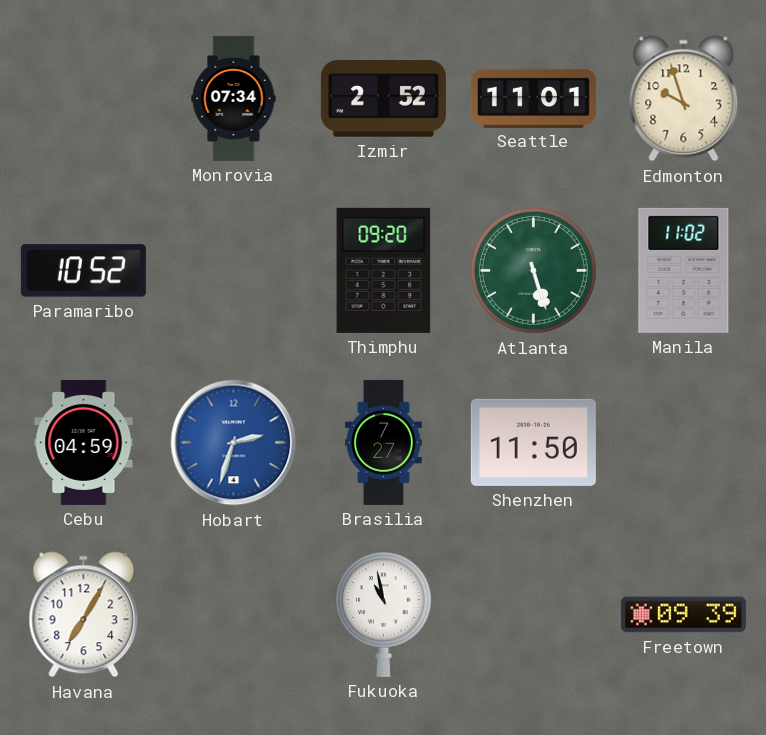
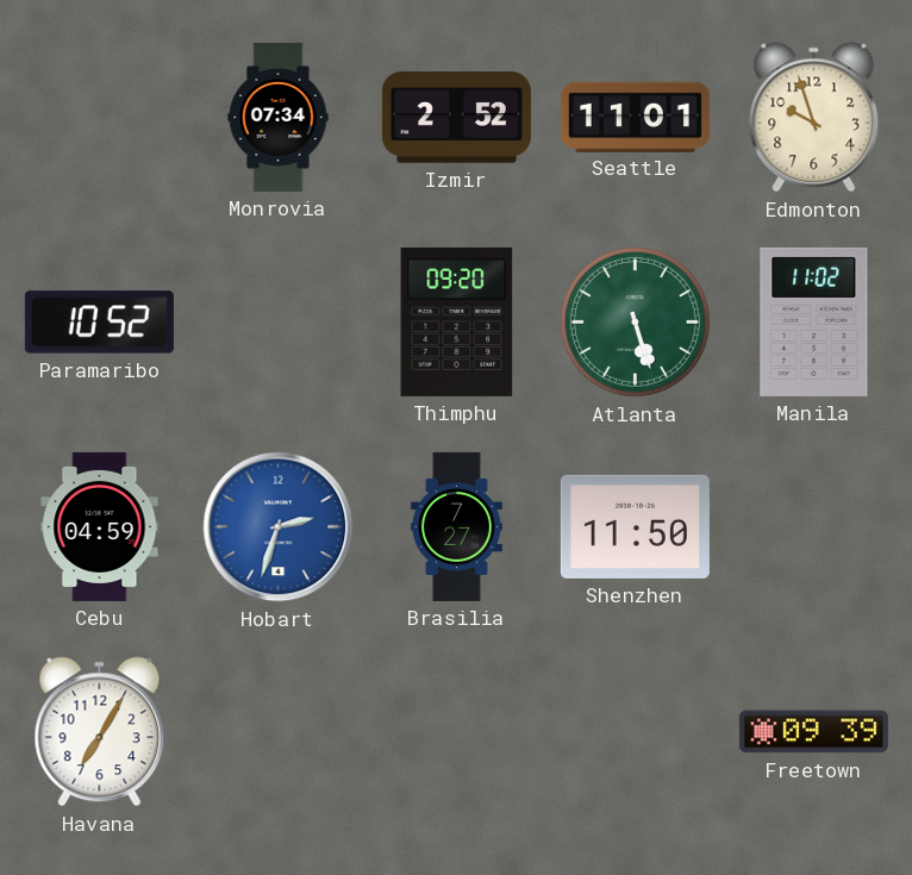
Fukuoka: 10:58 -> none
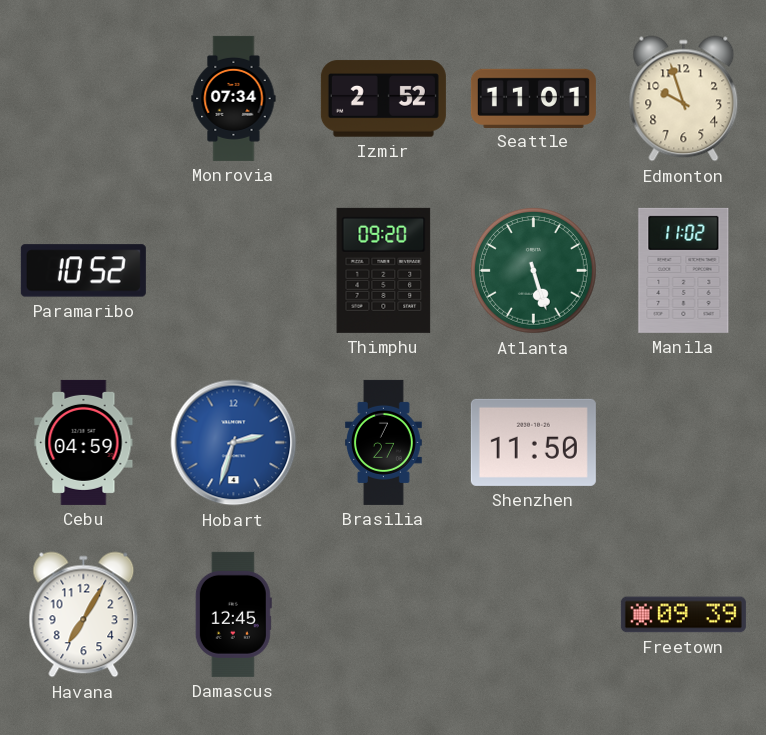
Damascus: none -> 12:45
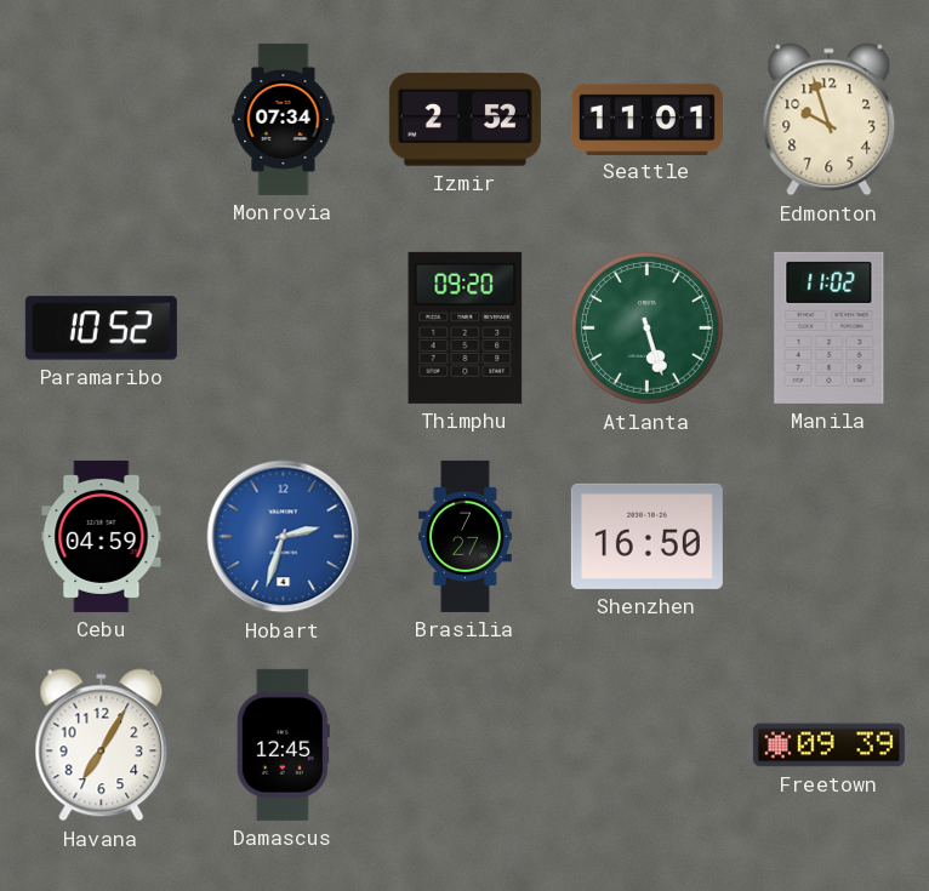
Shenzhen: 11:50 -> 16:50
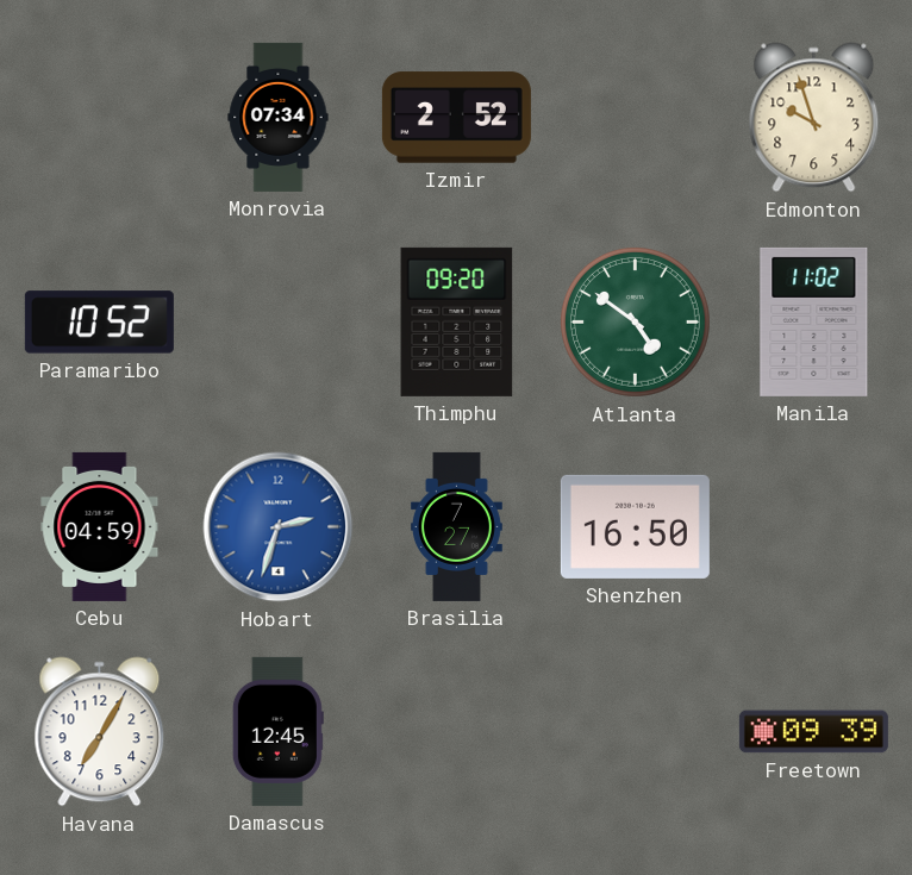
Seattle: 11:01 -> none
Atlanta: 5:27 -> 4:51
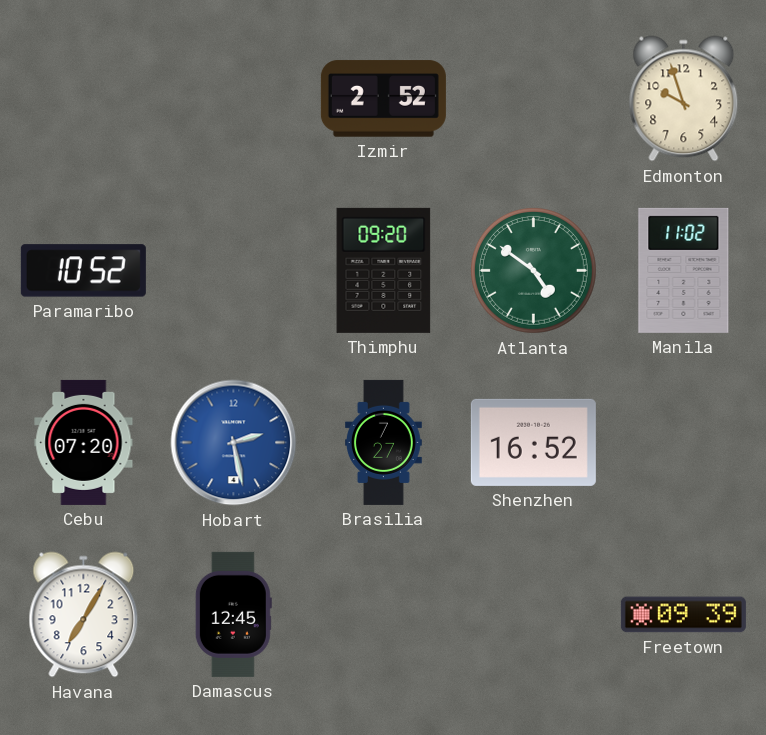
Monrovia: 07:34 -> none
Cebu: 04:59 -> 07:20
Hobart: 2:33 -> 2:28
Shenzhen: 16:50 -> 16:52
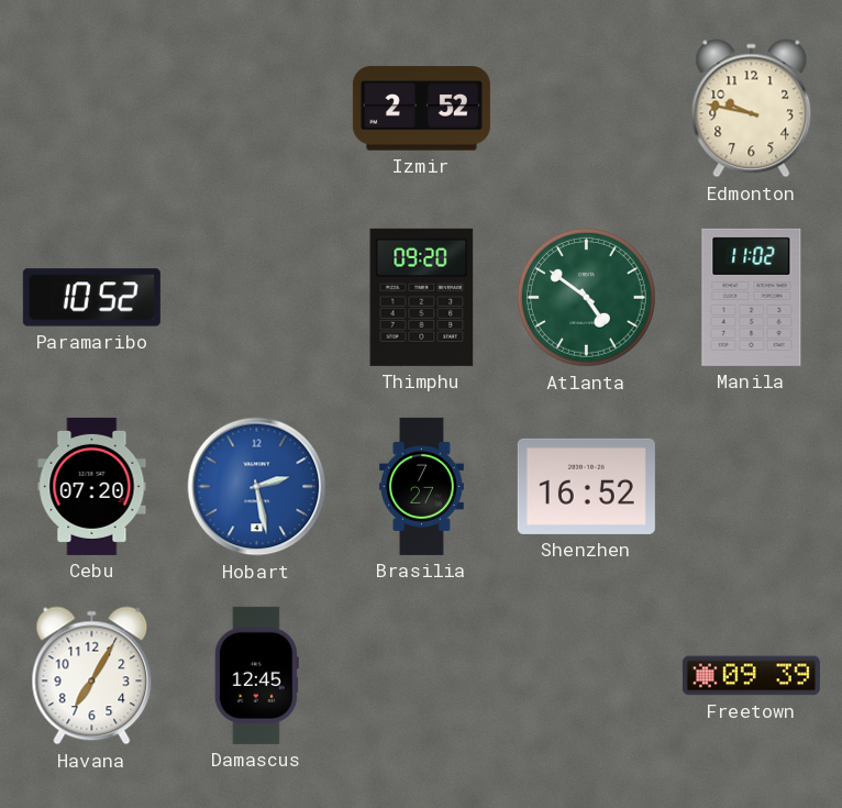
Edmonton: 9:57 -> 9:47
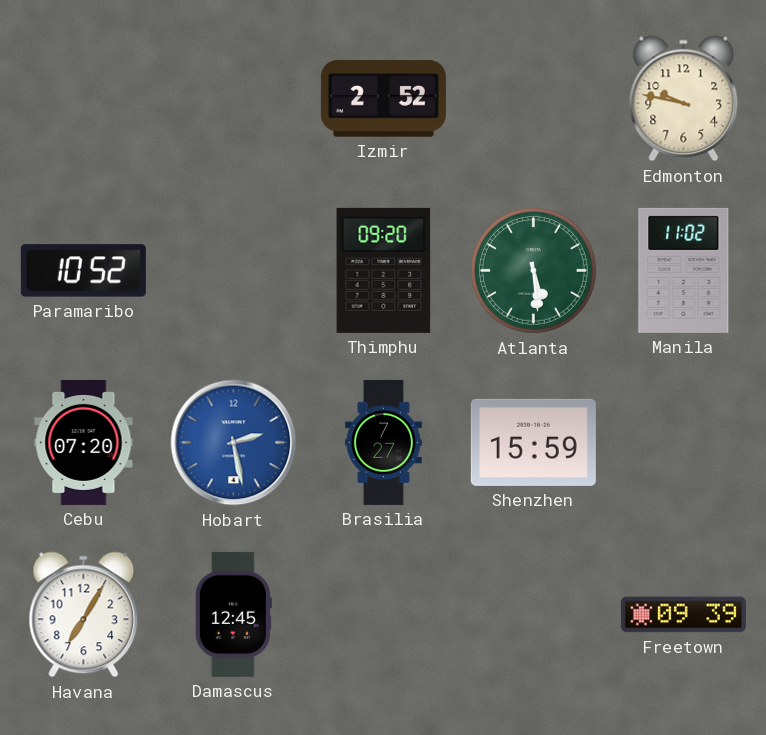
Atlanta: 4:51 -> 5:29
Shenzhen: 16:52 -> 15:59
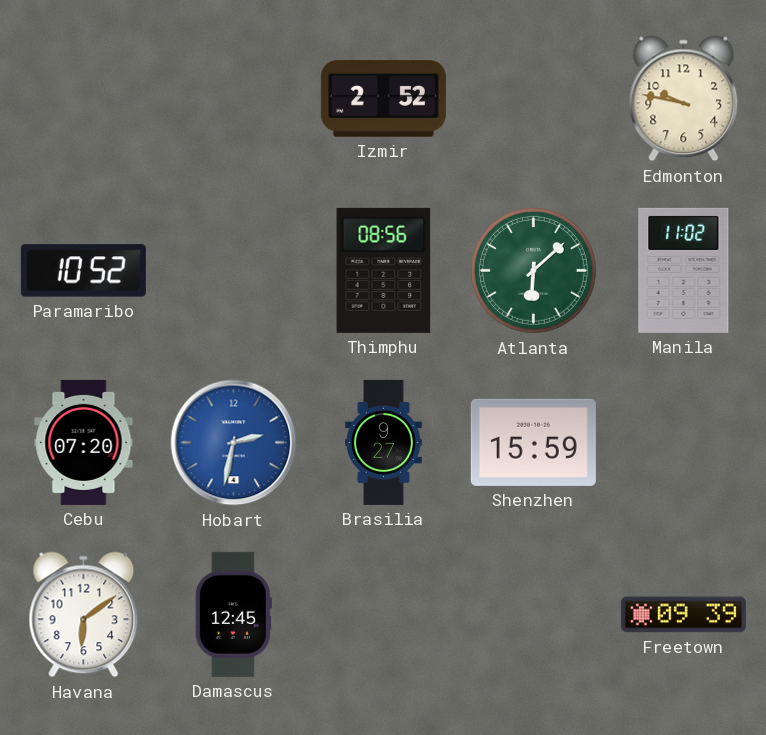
Thimphu: 09:20 -> 08:56
Atlanta: 5:29 -> 6:08
Hobart: 2:28 -> 2:32
Brasilia: 7:27 -> 9:27
Havana: 7:05 -> 6:09
